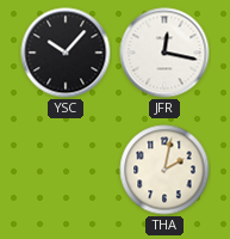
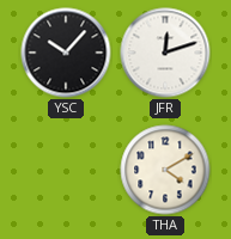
JFR: 12:17 -> 12:12
THA: 2:02 -> 4:10
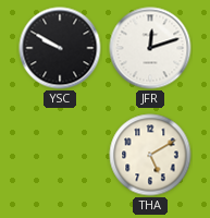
YSC: 10:07 -> 9:50
THA: 4:10 -> 5:10
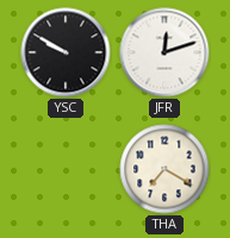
THA: 5:10 -> 7:20
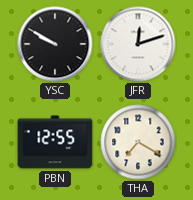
PBN: none -> 12:55
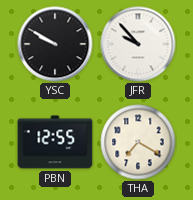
JFR: 12:12 -> 9:53
